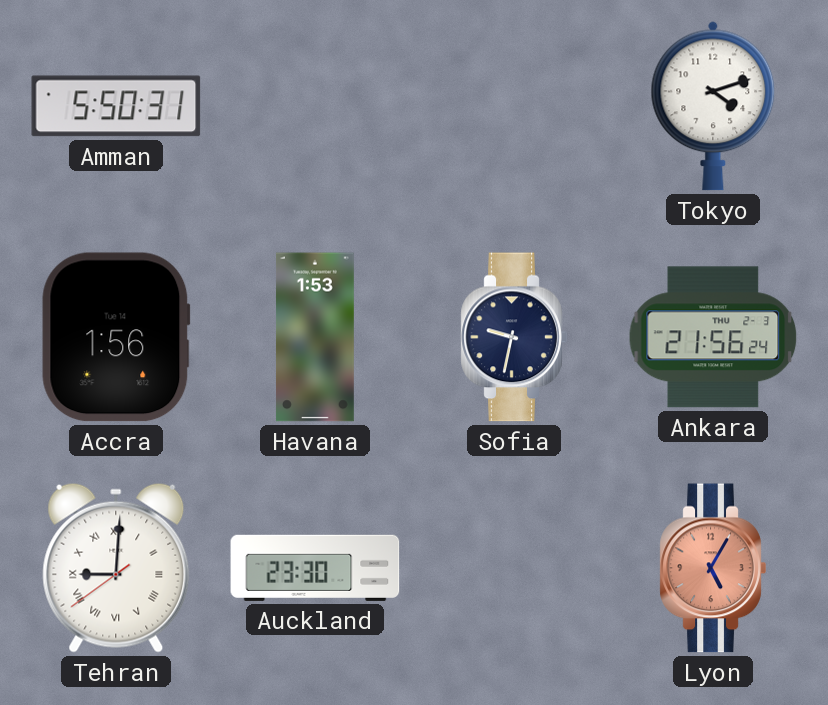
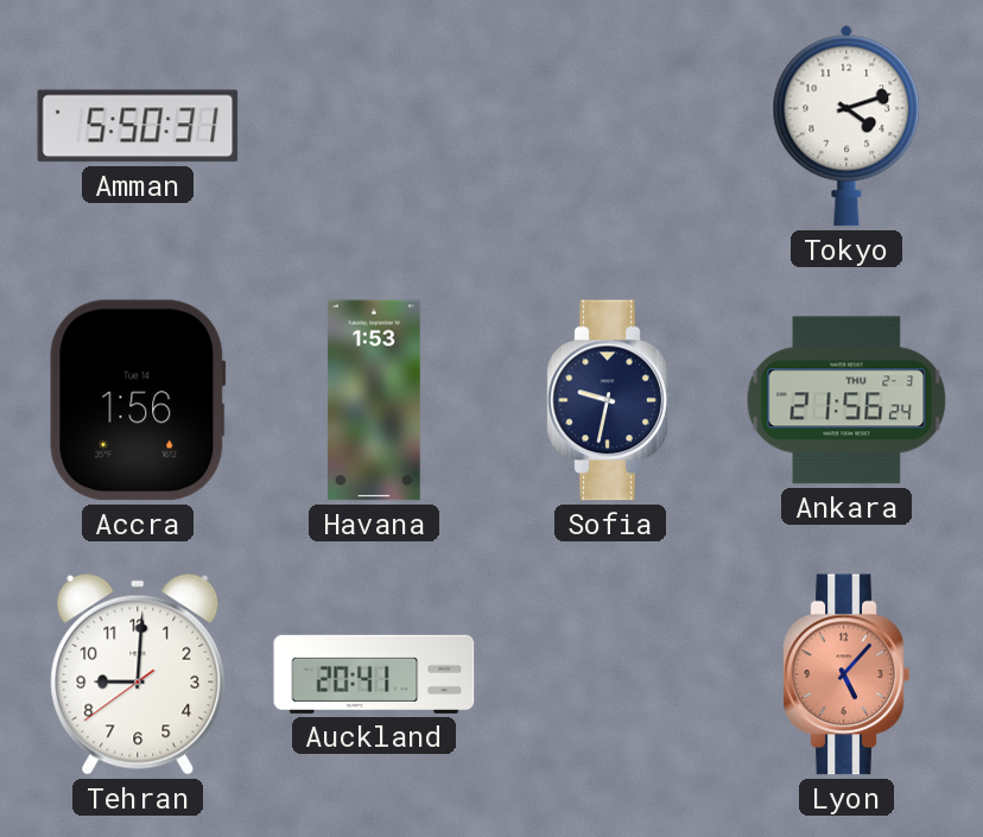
Tehran numerals: Roman -> Arabic
Auckland: 23:30 -> 20:41
Lyon: 5:05 -> 5:07
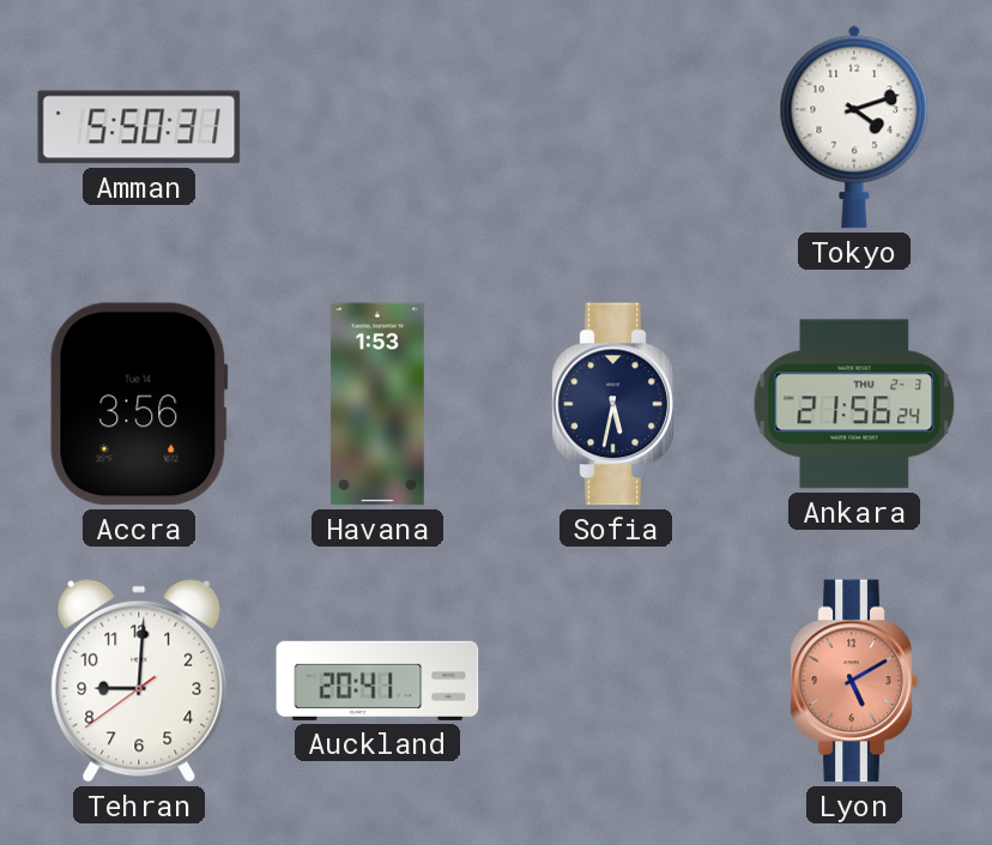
Accra: 1:56 -> 3:56
Sofia: 9:32 -> 5:32
Lyon: 5:07 -> 5:10
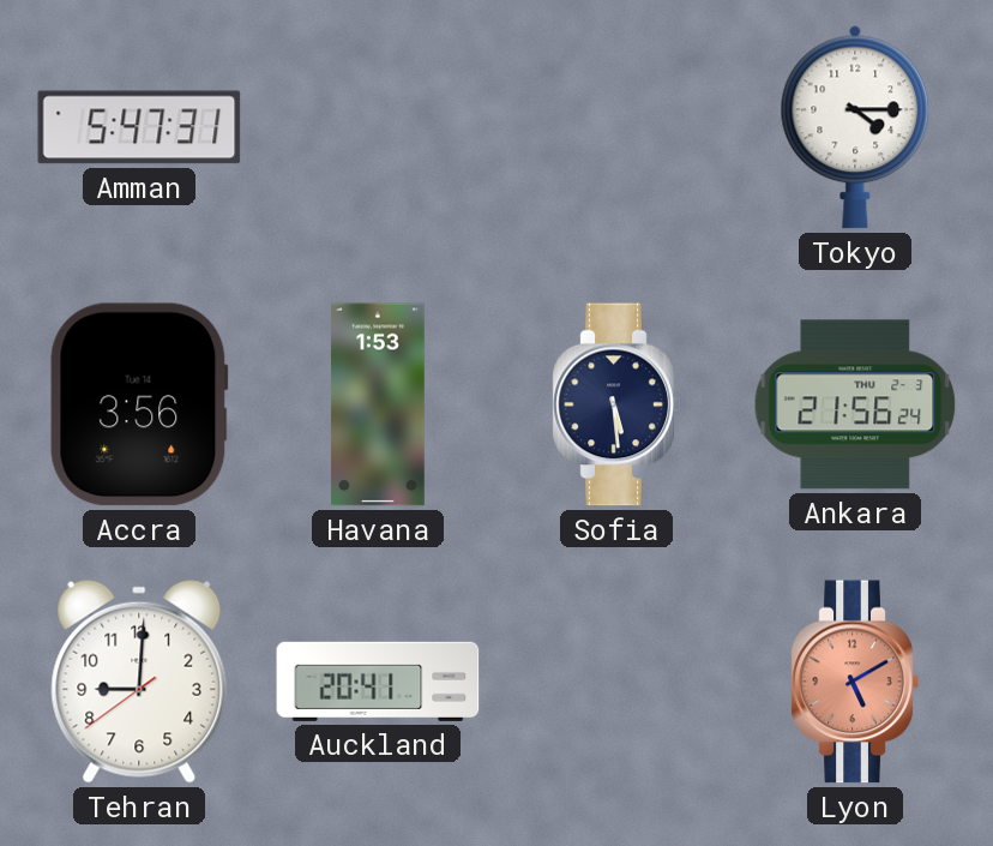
Amman: 5:50 -> 5:47
Tokyo: 4:12 -> 4:15
Sofia: 5:32 -> 5:29
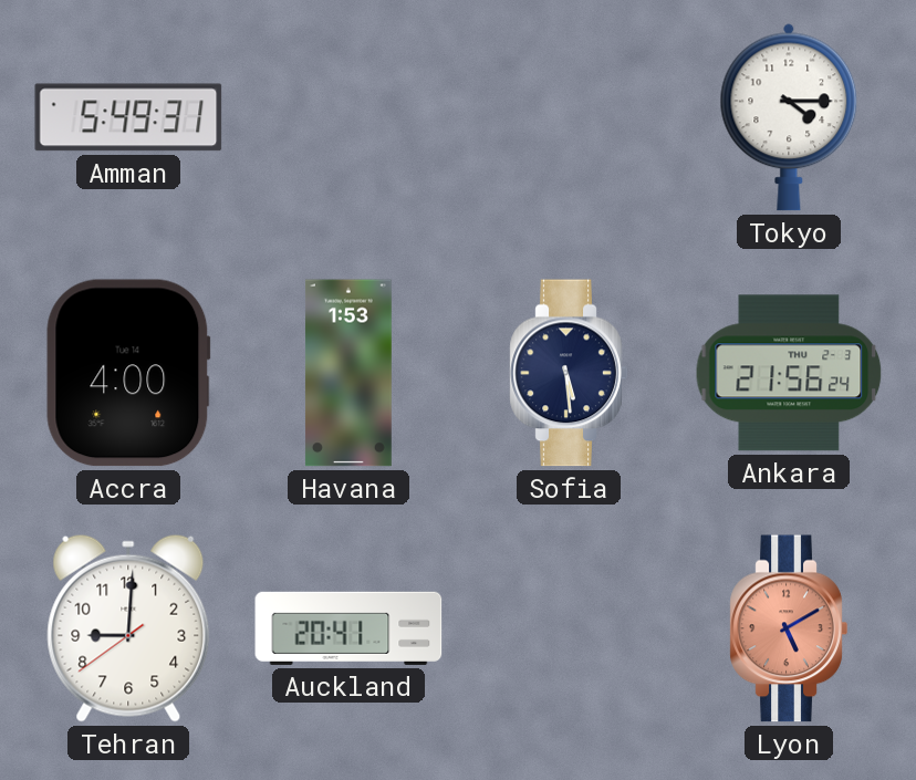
Amman: 5:47 -> 5:49
Accra: 3:56 -> 4:00
